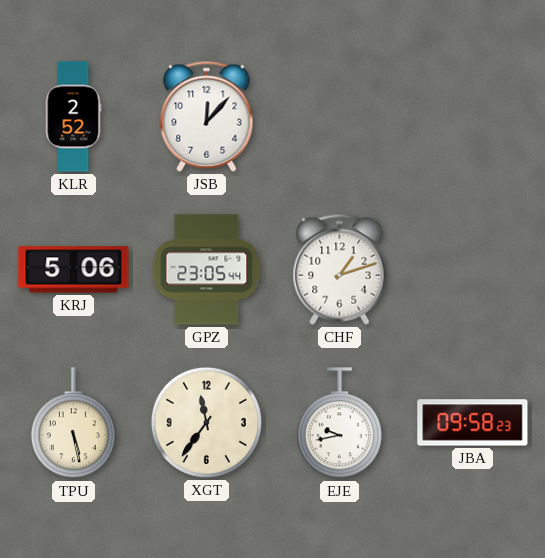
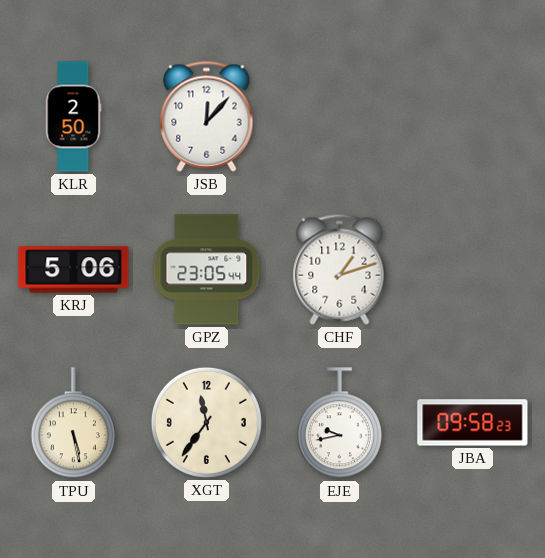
KLR: 2:52 -> 2:50
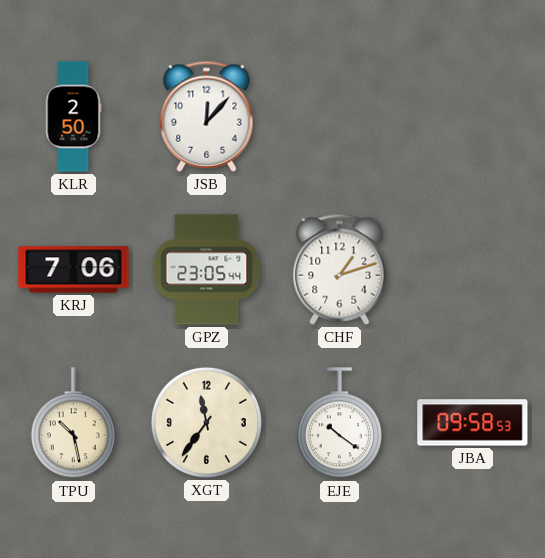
KRJ: 5:06 -> 7:06
TPU: 5:28 -> 10:28
EJE: 9:43 -> 10:21
JBA: 09:58:23 -> 09:58:53
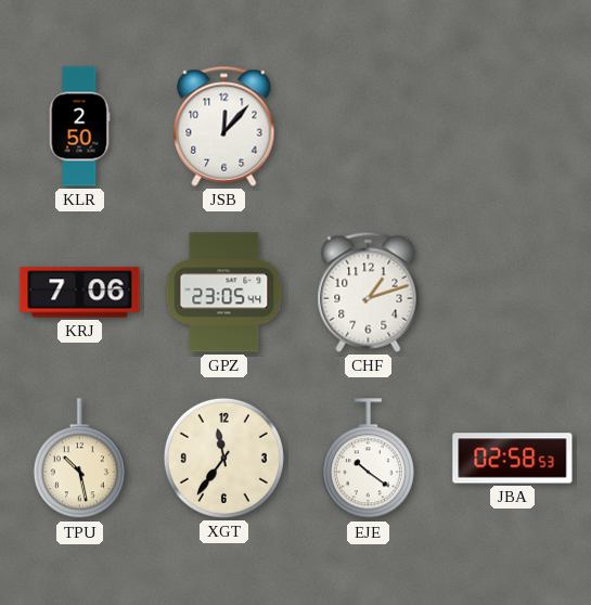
JBA: 09:58 -> 02:58
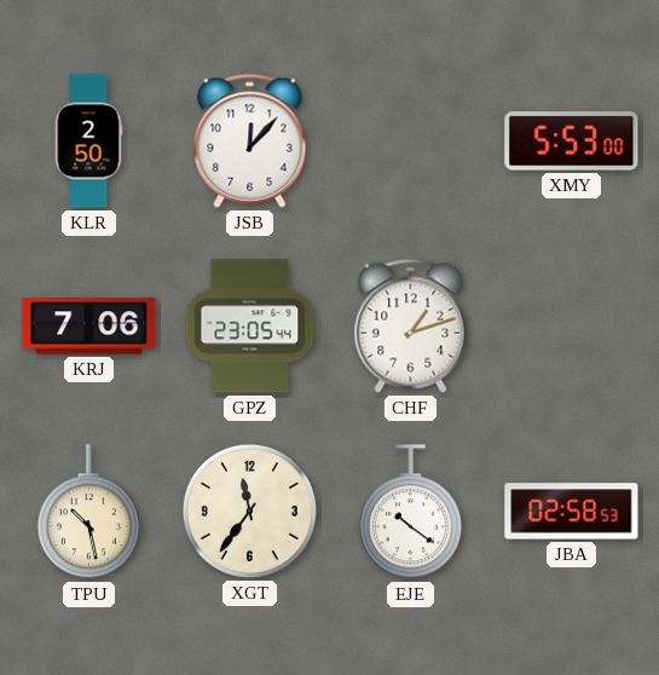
XMY: none -> 5:53
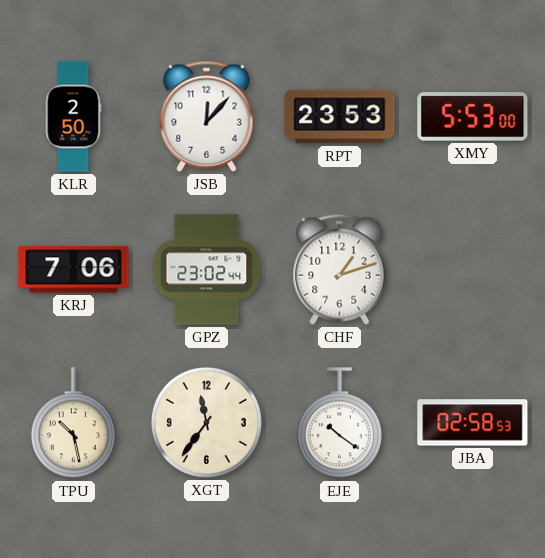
RPT: none -> 23:53
GPZ: 23:05 -> 23:02
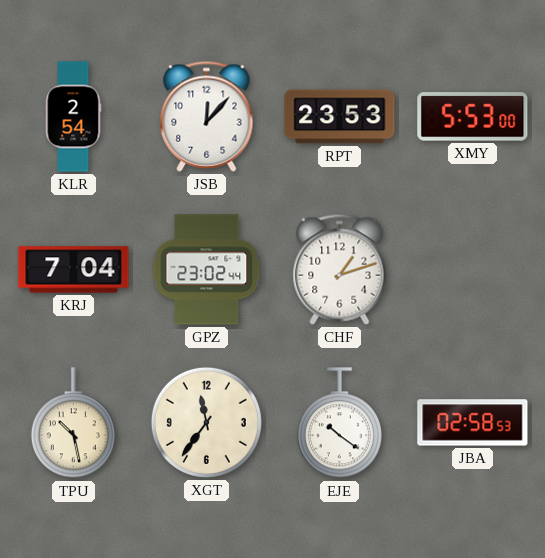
KLR: 2:50 -> 2:54
KRJ: 7:06 -> 7:04
